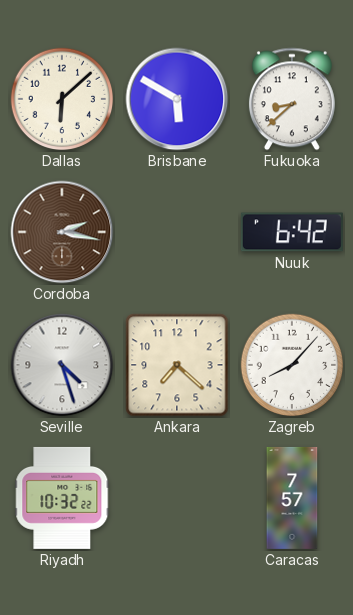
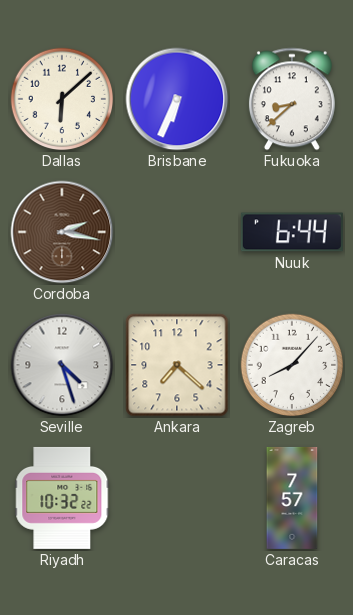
Brisbane: 5:50 -> 6:34
Nuuk: 6:42 -> 6:44
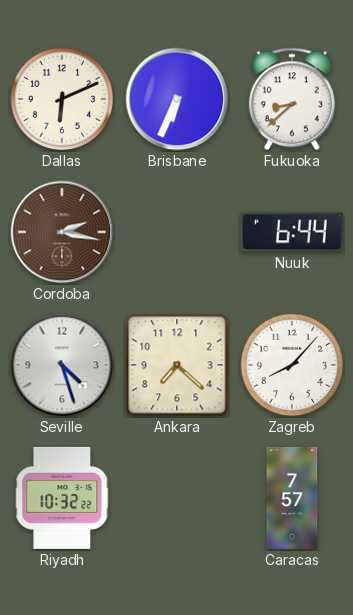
Dallas: 6:08 -> 6:11
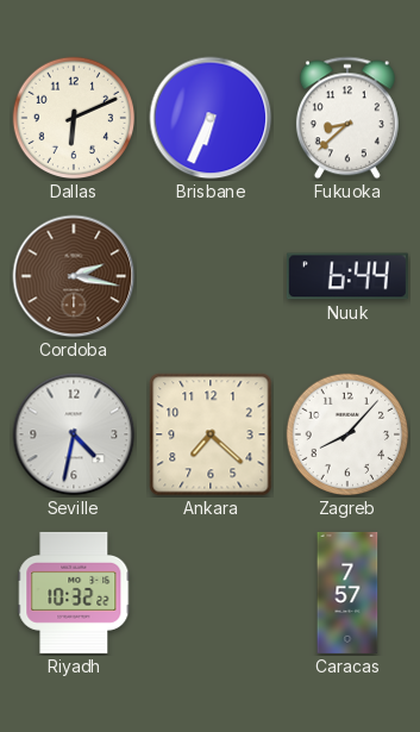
Seville: 4:27 -> 4:32
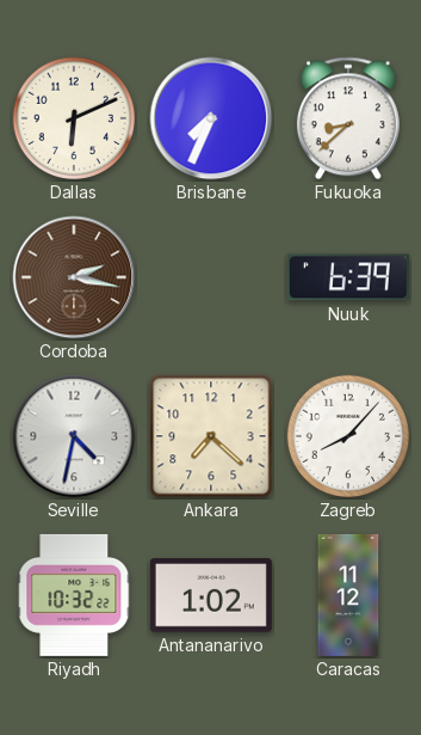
Brisbane: 6:34 -> 7:34
Nuuk: 6:44 -> 6:39
Antananarivo: none -> 1:02
Caracas: 7:57 -> 11:12
